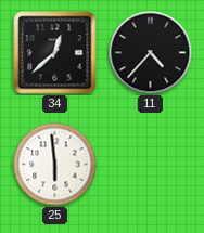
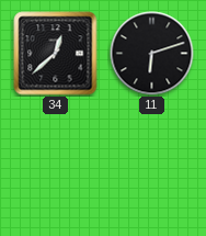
11: 4:37 -> 6:12
25: 5:59 -> none
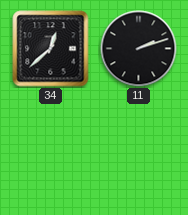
11: 6:12 -> 2:12
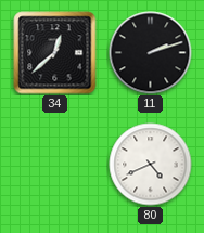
80: none -> 4:41
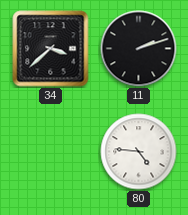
34: 12:38 -> 3:38
80: 4:41 -> 4:46
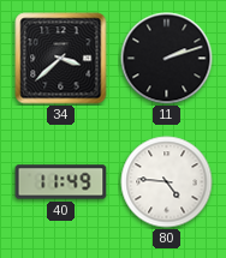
40: none -> 11:49
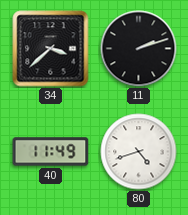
80: 4:46 -> 4:42
